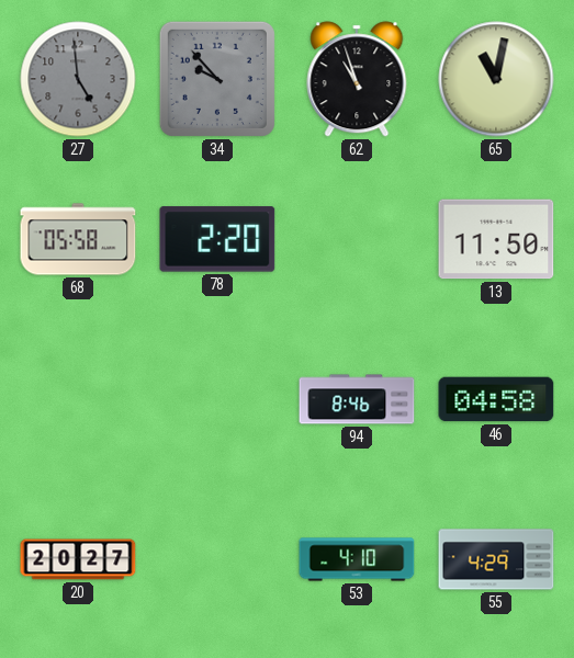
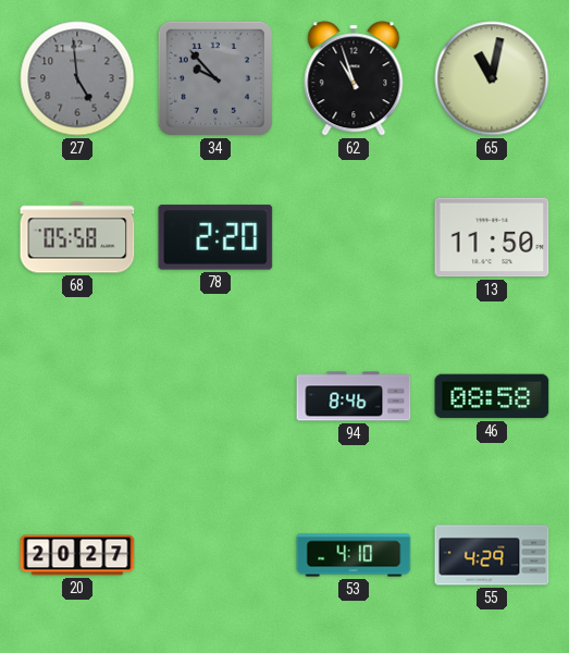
46: 04:58 -> 08:58
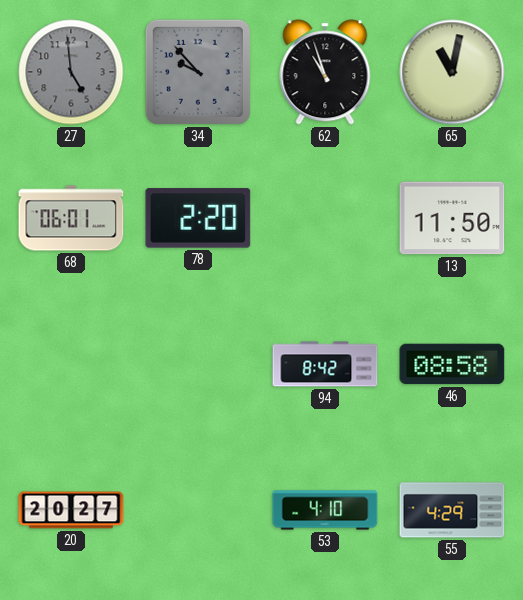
68: 05:58 -> 06:01
94: 8:46 -> 8:42
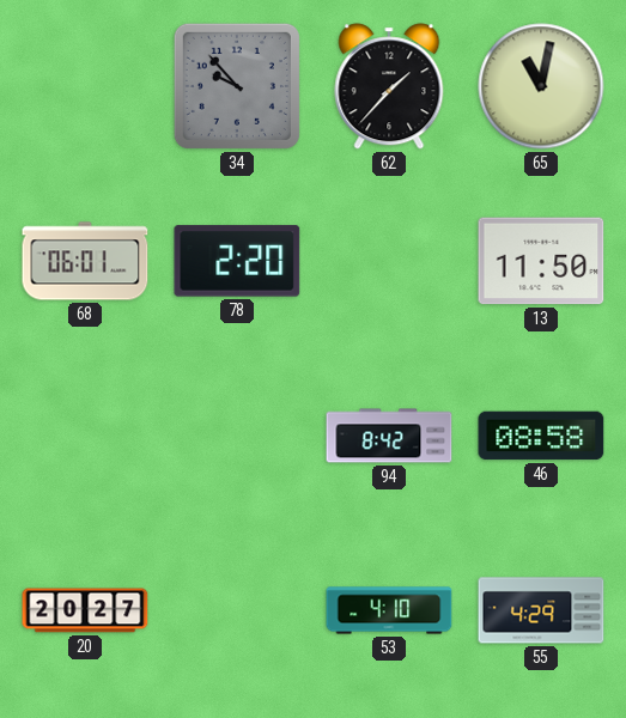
27: 4:59 -> none
62: 10:57 -> 1:37
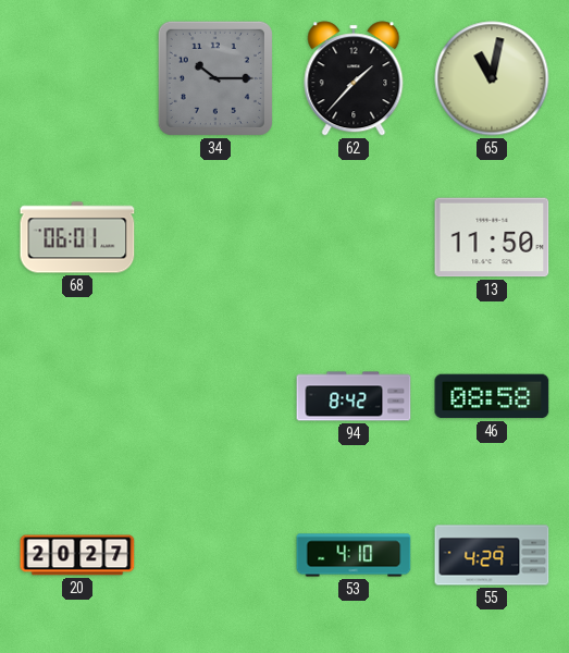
34: 9:53 -> 10:15
78: 2:20 -> none
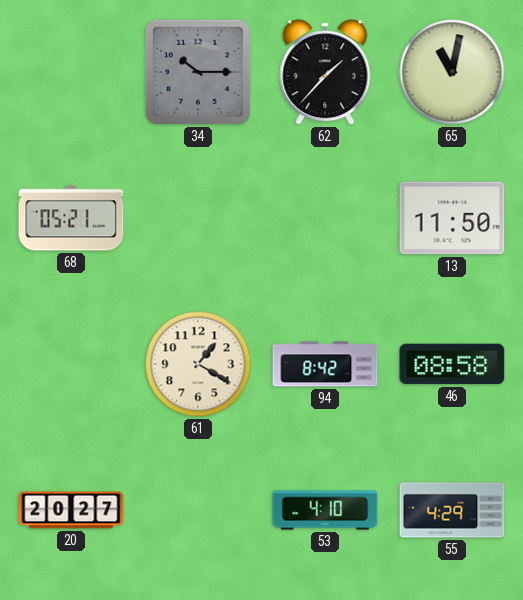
68: 06:01 -> 05:21
61: none -> 1:20
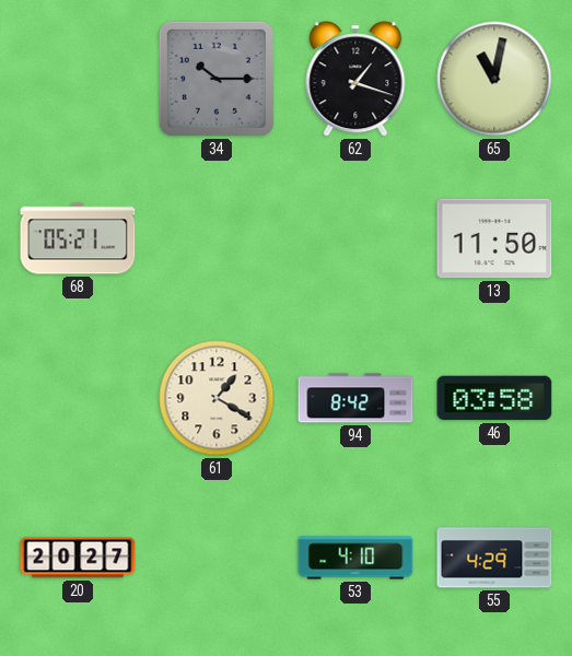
62: 1:37 -> 1:18
46: 08:58 -> 03:58
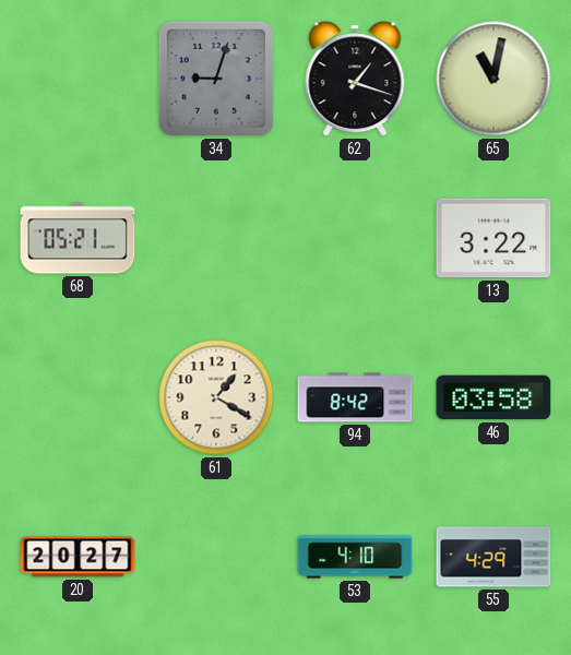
34: 10:15 -> 9:03
13: 11:50 -> 3:22
